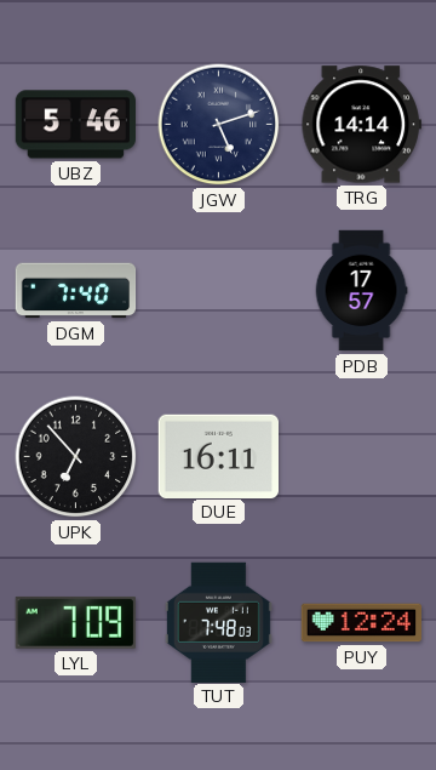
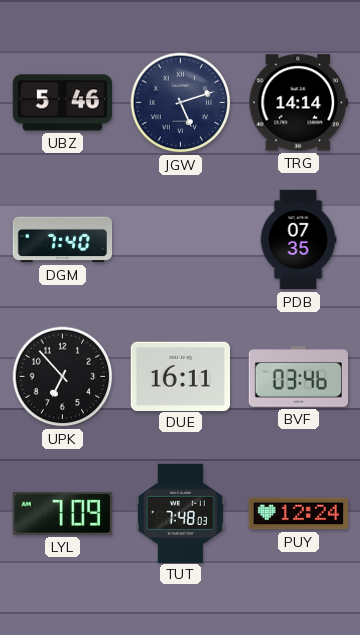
PDB: 17:57 -> 07:35
BVF: none -> 03:46
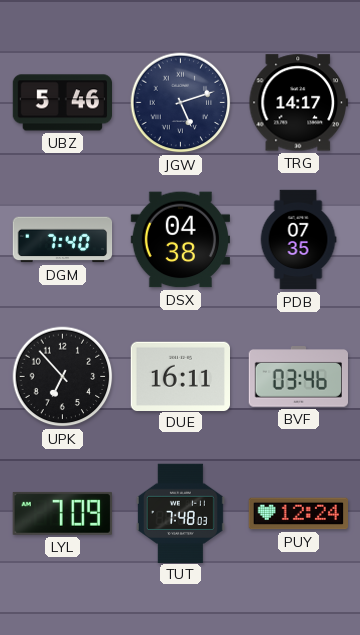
TRG: 14:14 -> 14:17
DSX: none -> 04:38
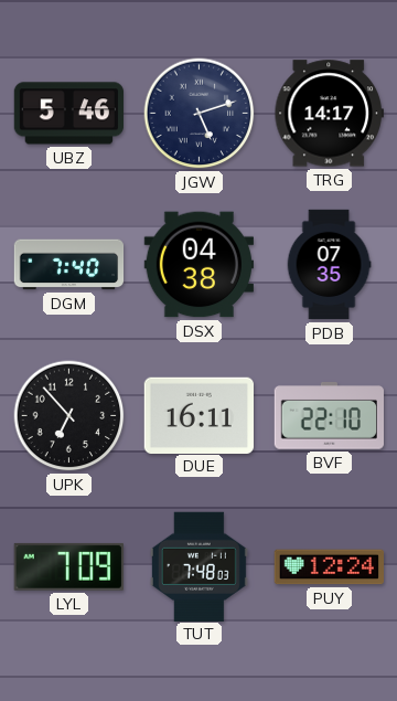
BVF: 03:46 -> 22:10
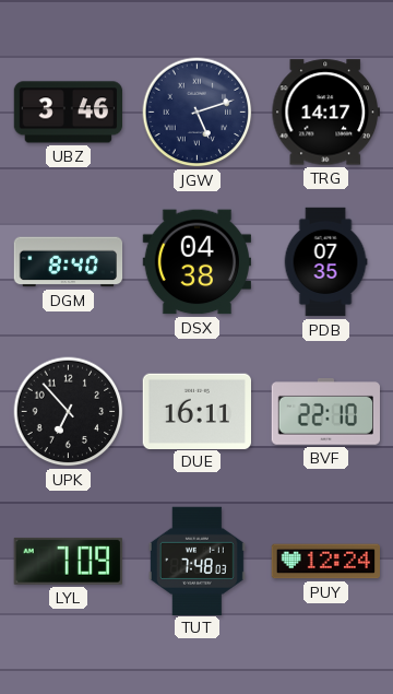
UBZ: 5:46 -> 3:46
DGM: 7:40 -> 8:40
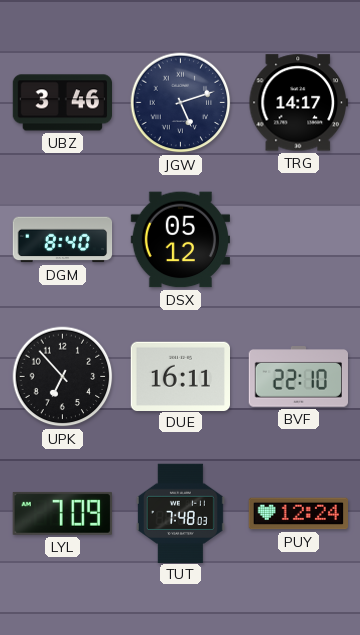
DSX: 04:38 -> 05:12
PDB: 07:35 -> none
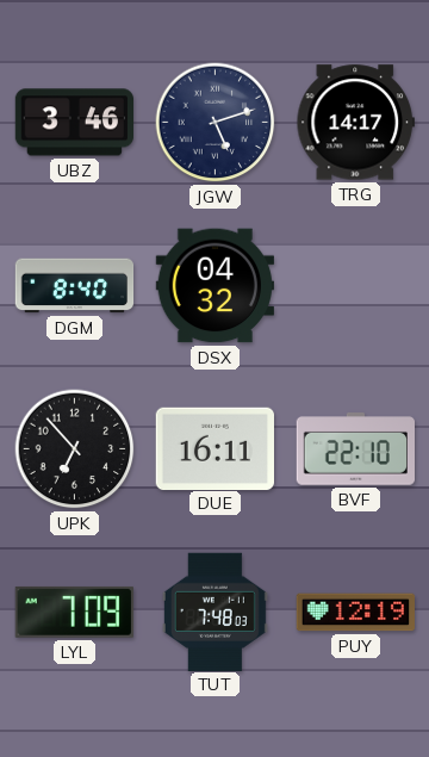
DSX: 05:12 -> 04:32
PUY: 12:24 -> 12:19
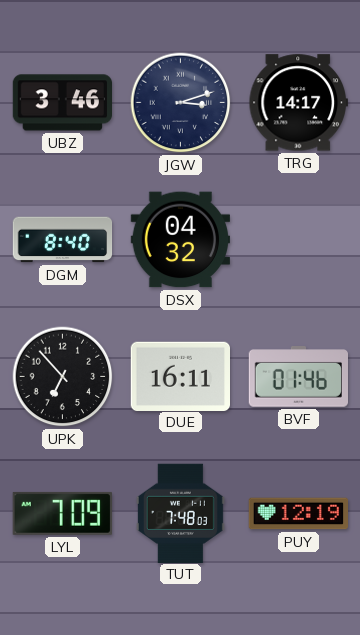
JGW: 5:12 -> 3:12
BVF: 22:10 -> 01:46
